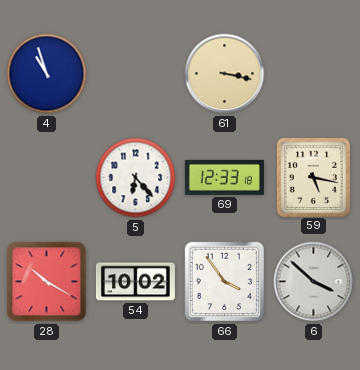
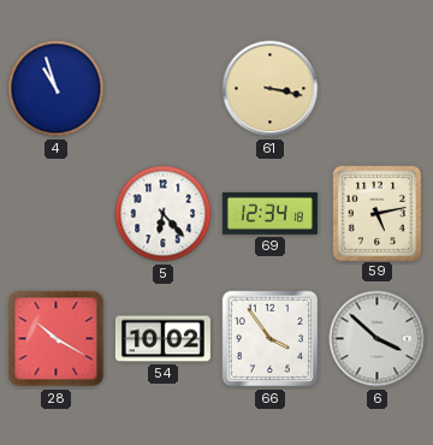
69: 12:33 -> 12:34
59: 5:17 -> 5:13
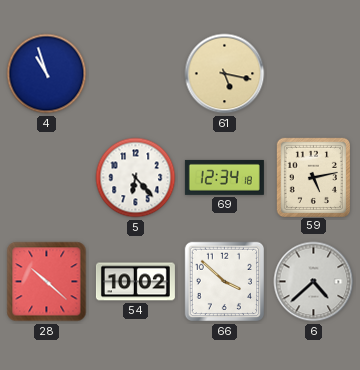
61: 3:17 -> 5:17
28: 10:20 -> 10:22
66: 3:54 -> 3:52
6: 3:52 -> 4:38
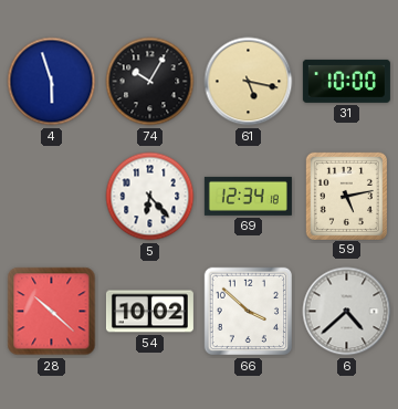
4: 10:57 -> 5:57
74: none -> 10:05
31: none -> 10:00
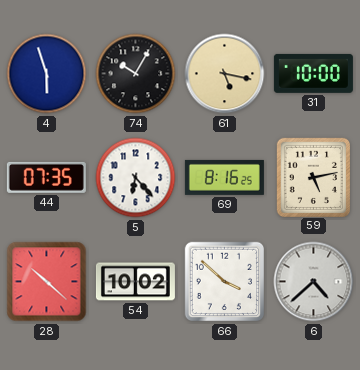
44: none -> 07:35
69: 12:34 -> 8:16
